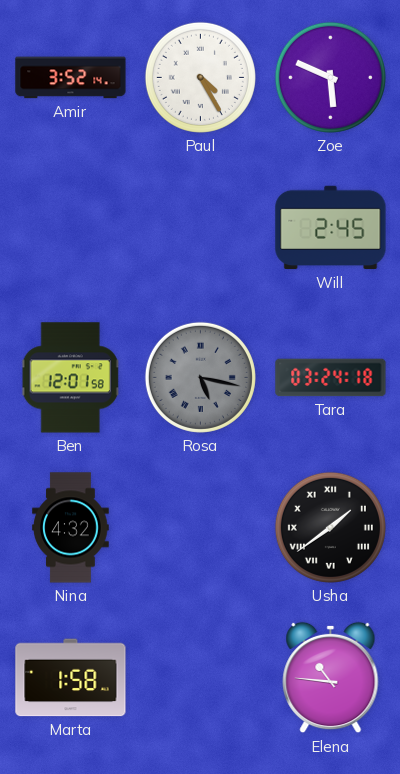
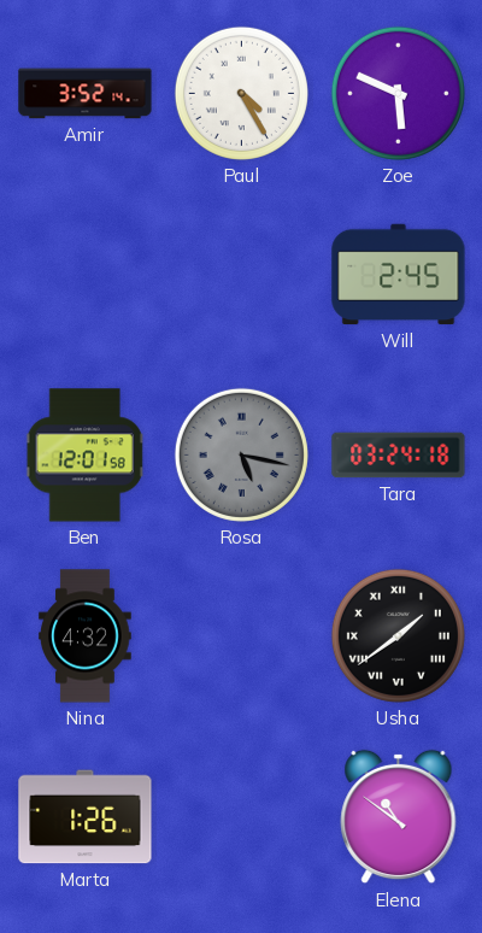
Marta: 1:58 -> 1:26
Elena: 10:46 -> 10:51
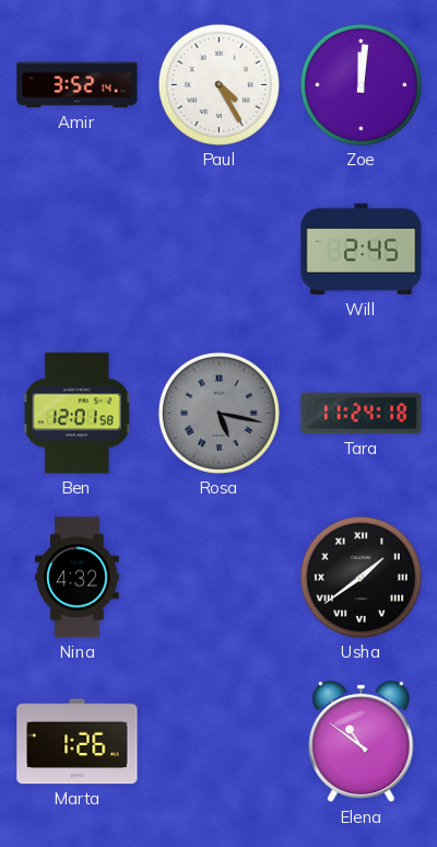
Zoe: 5:49 -> 12:01
Tara: 03:24 -> 11:24
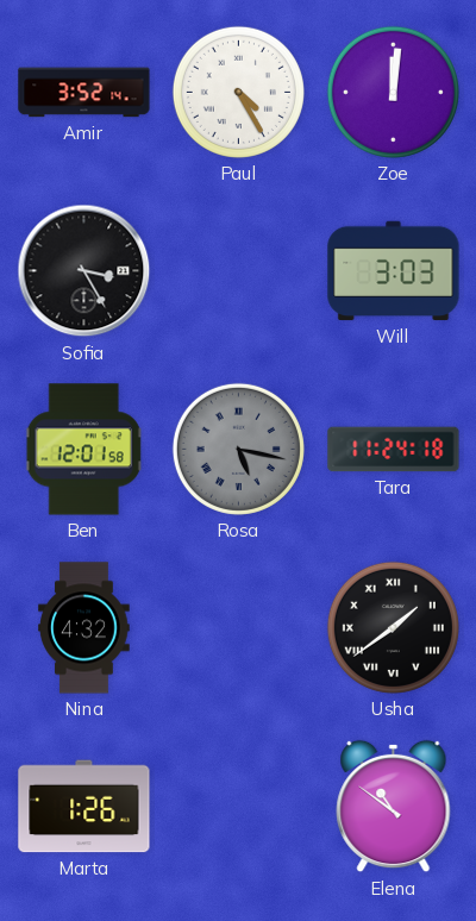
Sofia: none -> 3:25
Will: 2:45 -> 3:03
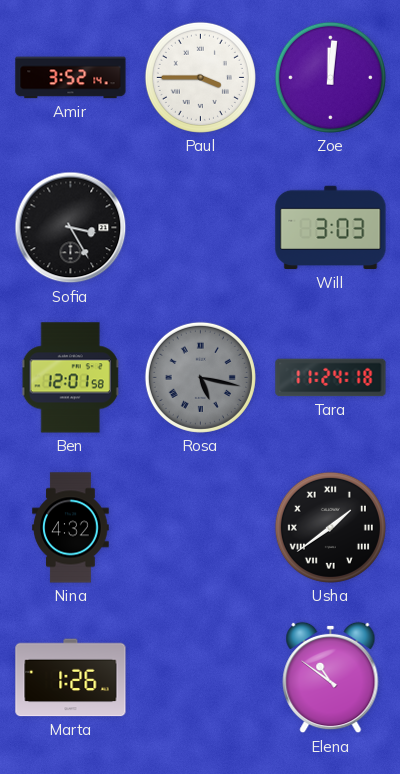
Paul: 4:25 -> 3:45
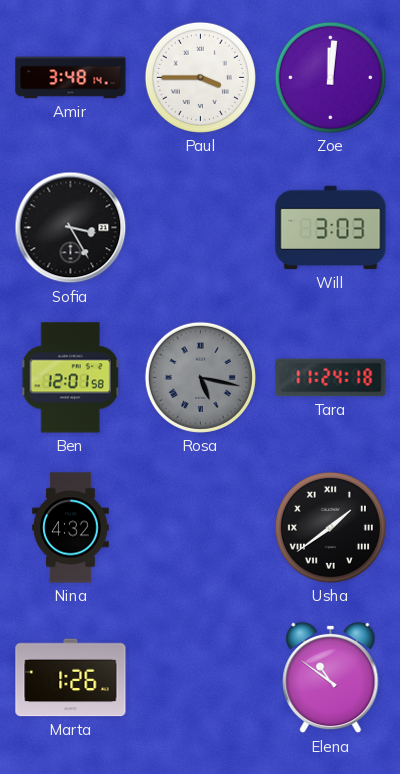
Amir: 3:52 -> 3:48
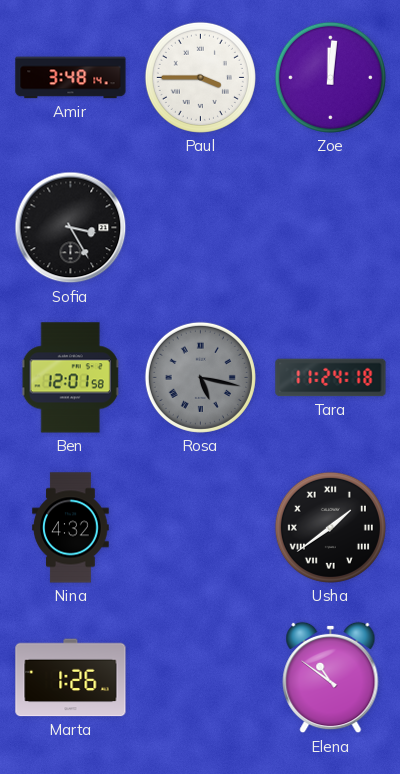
Will: 3:03 -> none
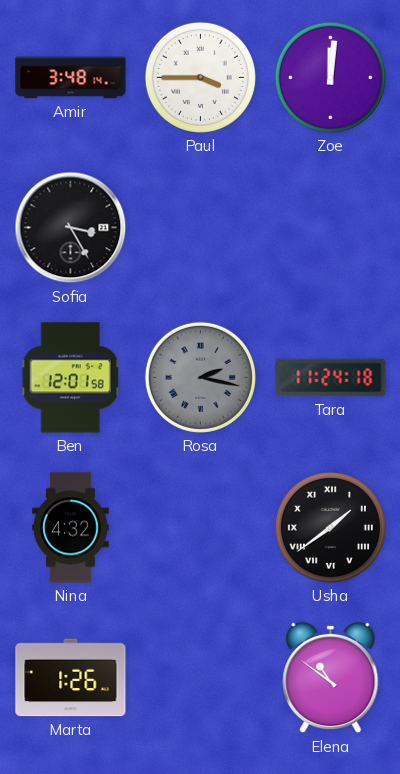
Rosa: 5:17 -> 2:17
